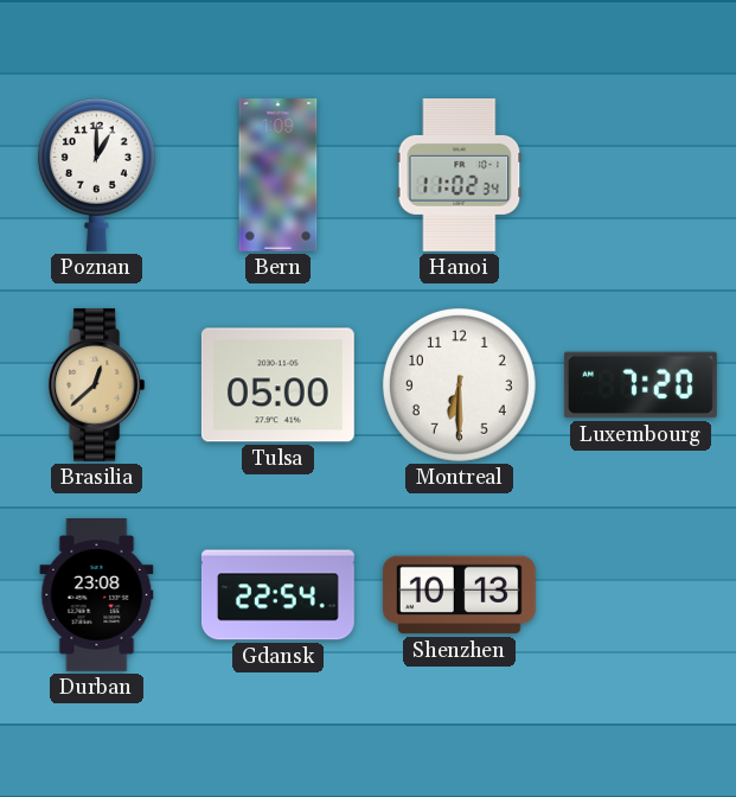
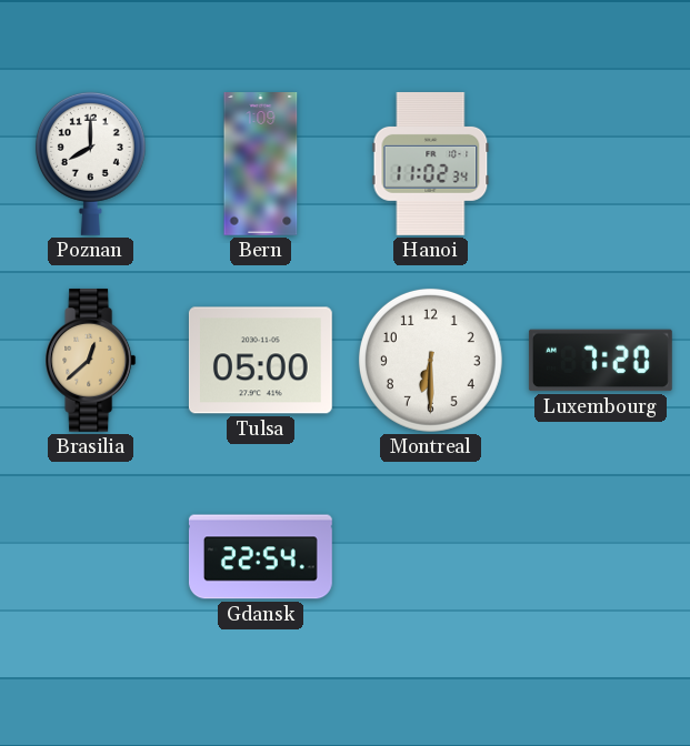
Poznan: 1:00 -> 8:00
Durban: 23:08 -> none
Shenzhen: 10:13 -> none
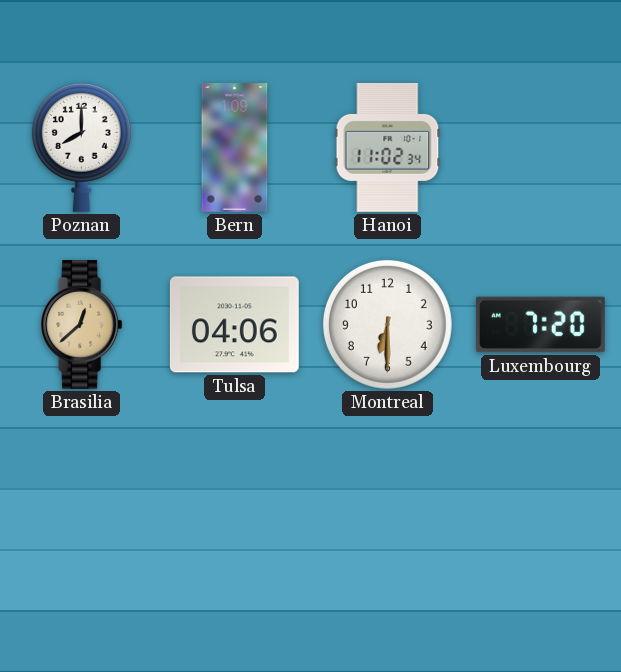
Tulsa: 05:00 -> 04:06
Gdansk: 22:54 -> none
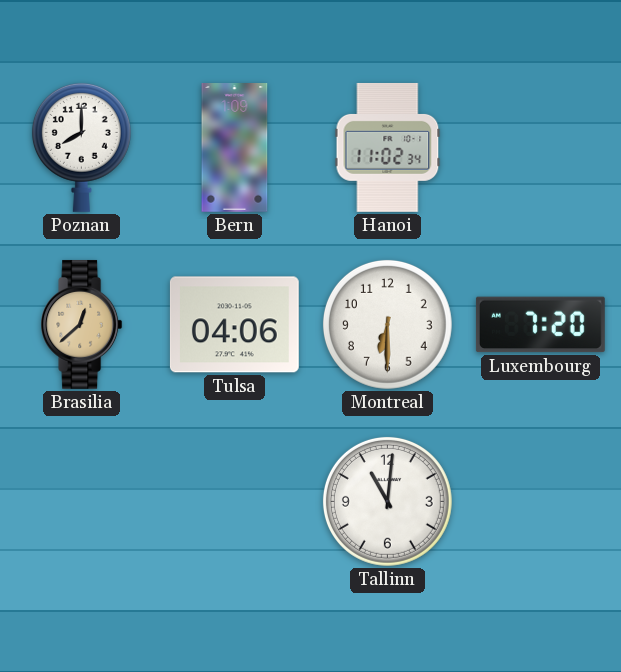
Tallinn: none -> 11:01
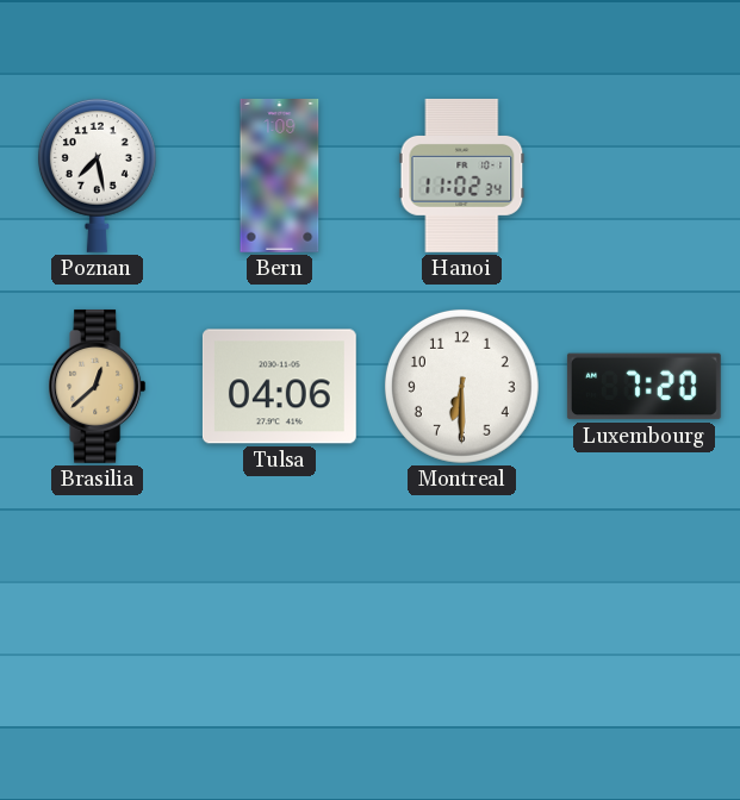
Poznan: 8:00 -> 7:28
Tallinn: 11:01 -> none
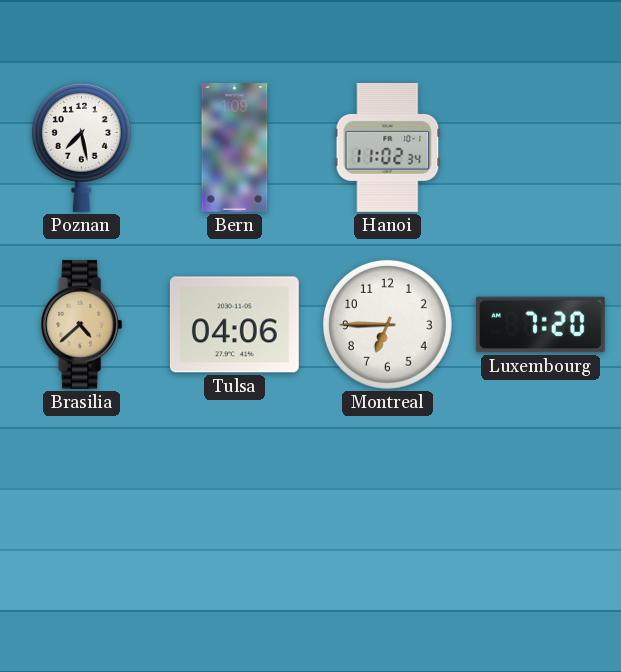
Brasilia: 12:38 -> 4:38
Montreal: 6:30 -> 6:45
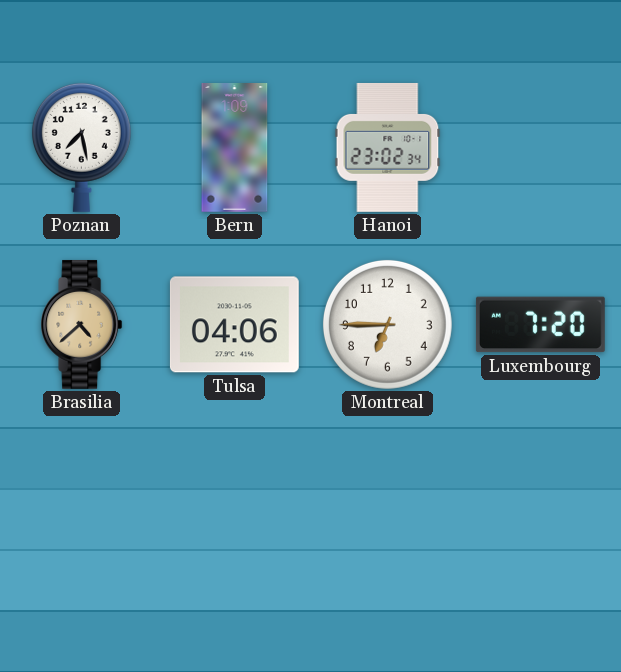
Hanoi: 11:02 -> 23:02
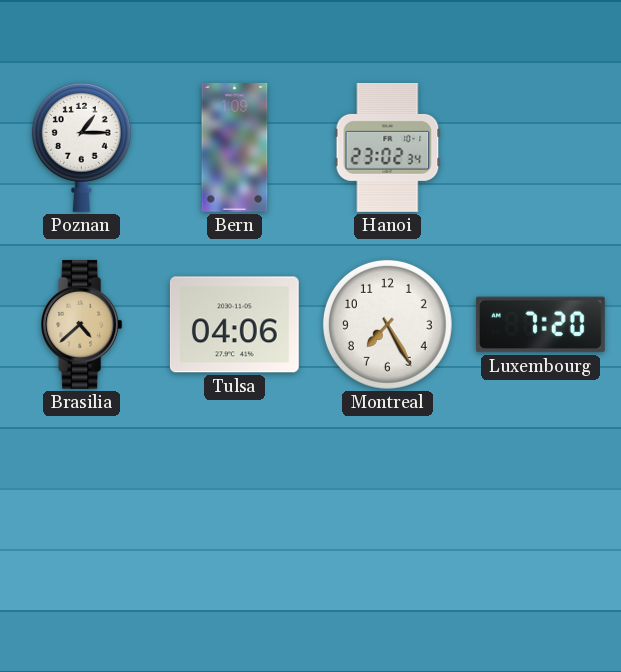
Poznan: 7:28 -> 1:15
Montreal: 6:45 -> 7:25
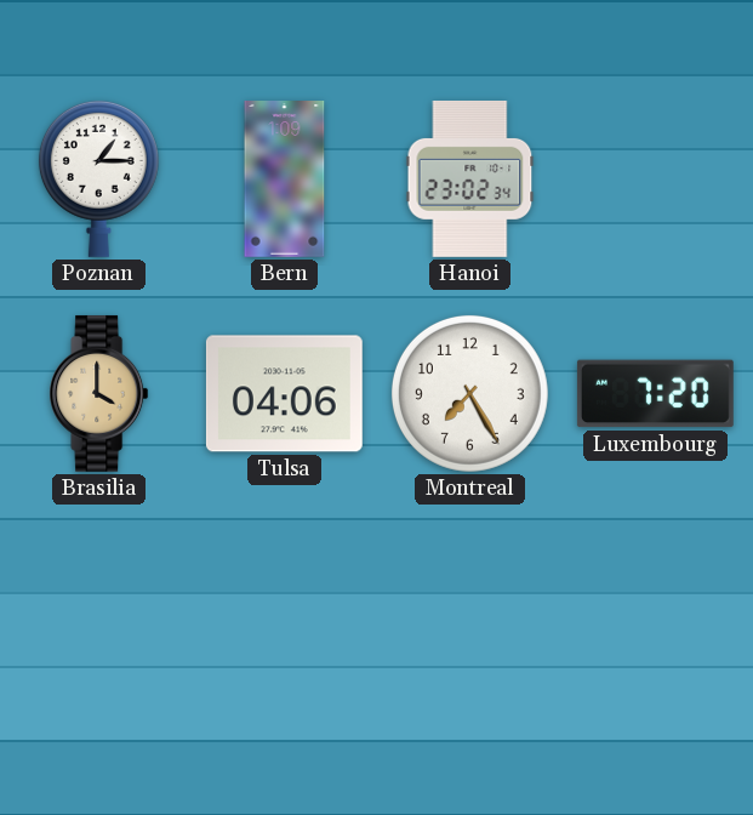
Brasilia: 4:38 -> 4:00
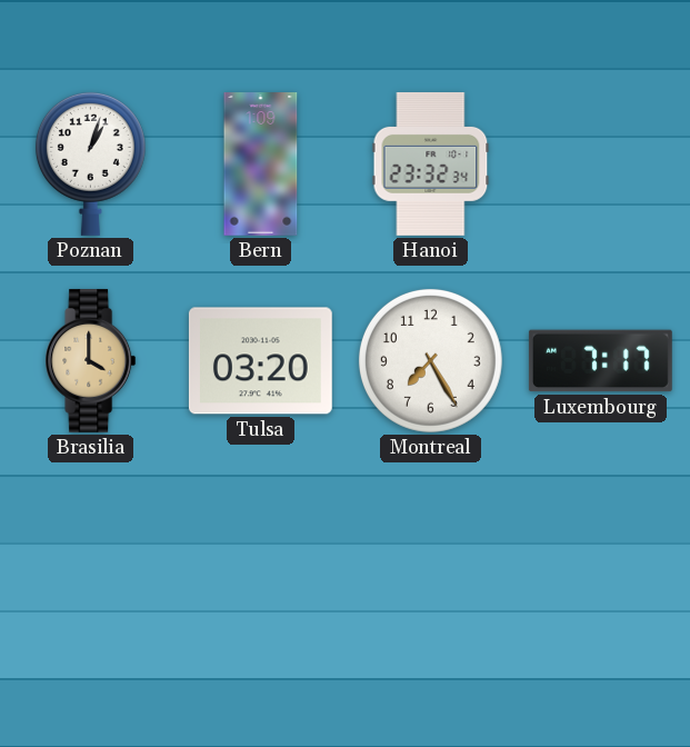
Poznan: 1:15 -> 1:03
Hanoi: 23:02 -> 23:32
Tulsa: 04:06 -> 03:20
Luxembourg: 7:20 -> 7:17
